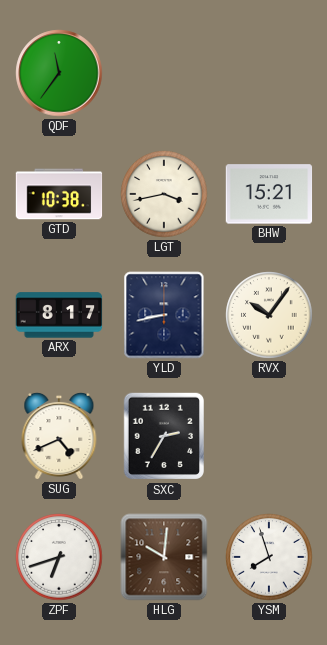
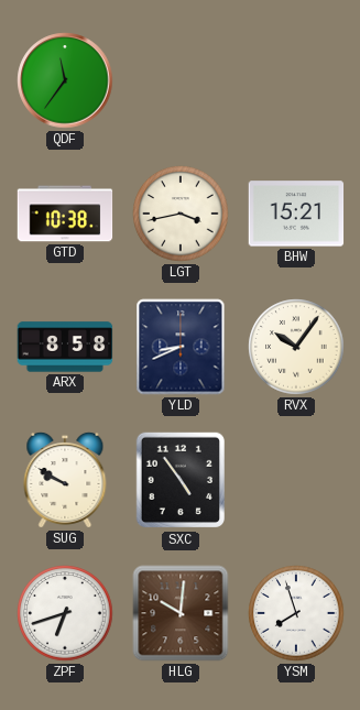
ARX: 8:17 -> 8:58
YLD: 8:43 -> 8:41
SUG: 4:41 -> 9:50
SXC: 2:35 -> 4:54
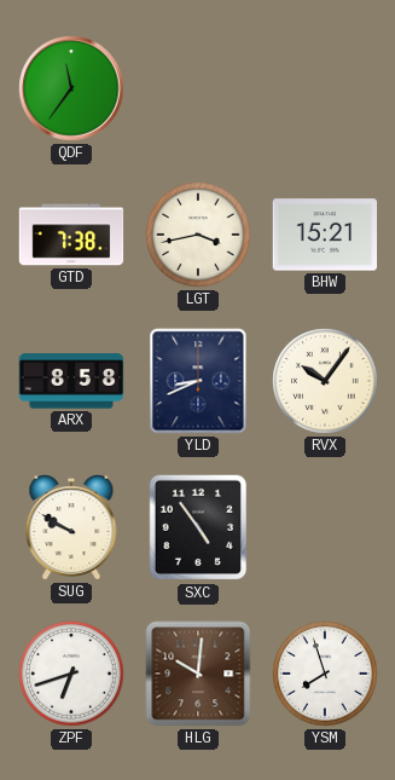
GTD: 10:38 -> 7:38
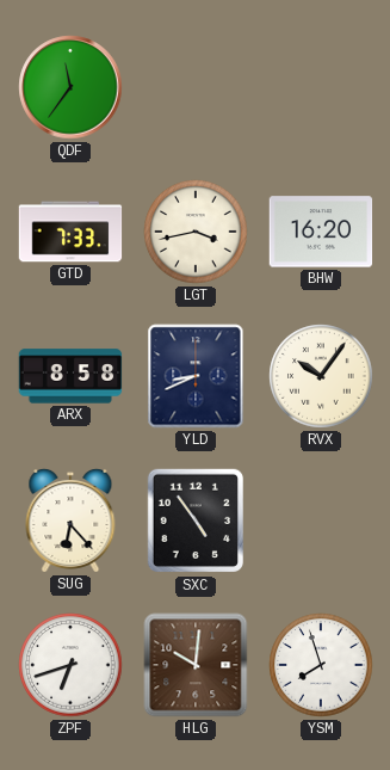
GTD: 7:38 -> 7:33
BHW: 15:21 -> 16:20
SUG: 9:50 -> 6:23
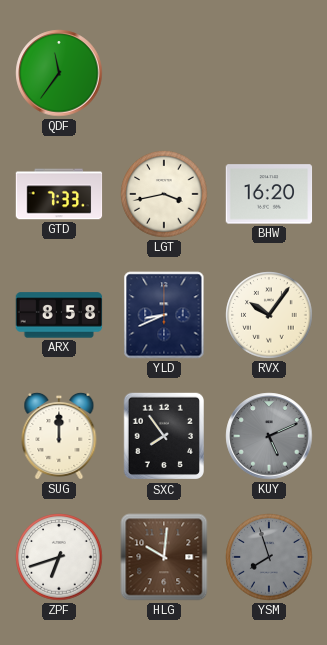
SUG: 6:23 -> 12:00
SXC: 4:54 -> 7:54
KUY: none -> 5:11
YSM dial: white -> grey
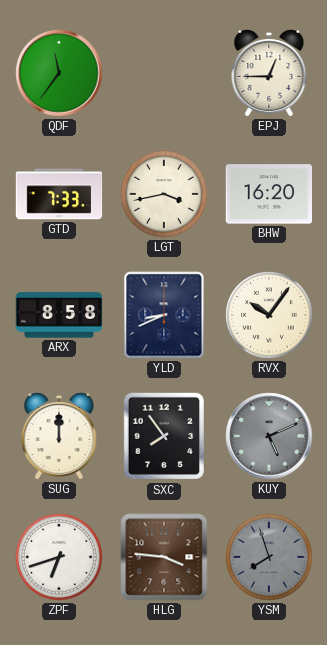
EPJ: none -> 12:45
HLG: 10:01 -> 3:46
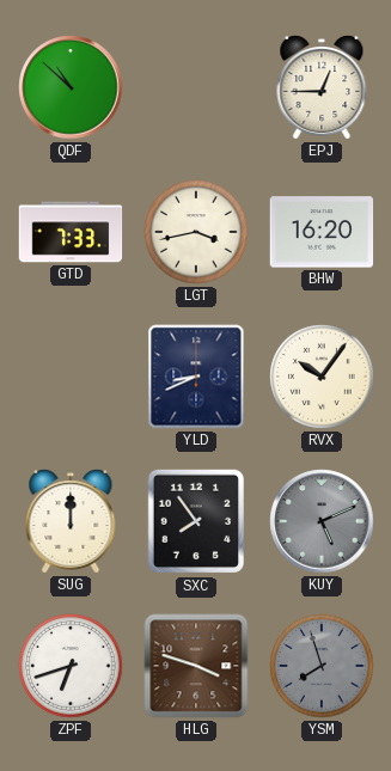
QDF: 11:36 -> 10:52
ARX: 8:58 -> none
HLG: 3:46 -> 3:48
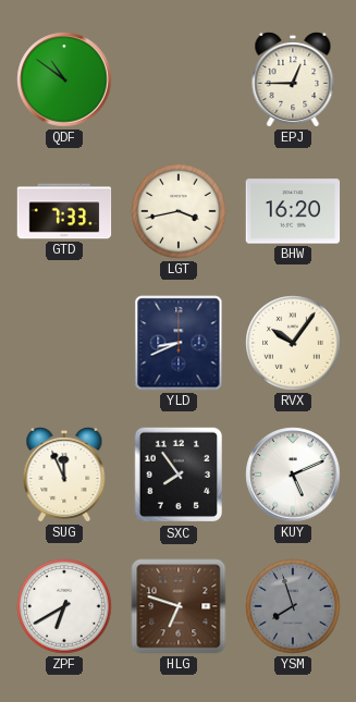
QDF: 10:52 -> 10:51
SUG: 12:00 -> 11:56
KUY dial: grey -> white
ZPF: 6:42 -> 6:40
HLG: 3:48 -> 6:48
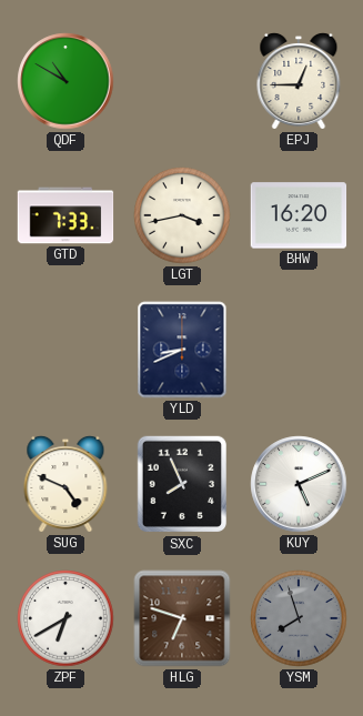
QDF: 10:51 -> 10:50
RVX: 10:06 -> none
SUG: 11:56 -> 4:49
SXC: 7:54 -> 7:56
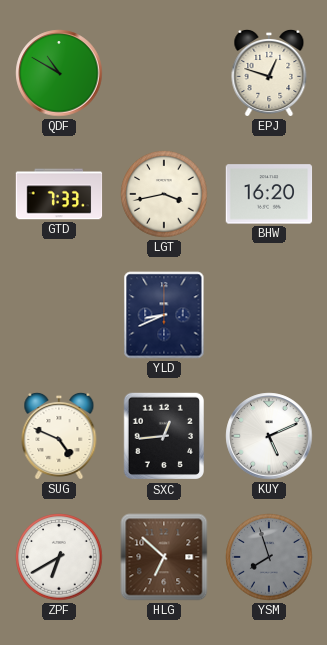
EPJ: 12:45 -> 12:48
SXC: 7:56 -> 12:44
HLG: 6:48 -> 6:52
